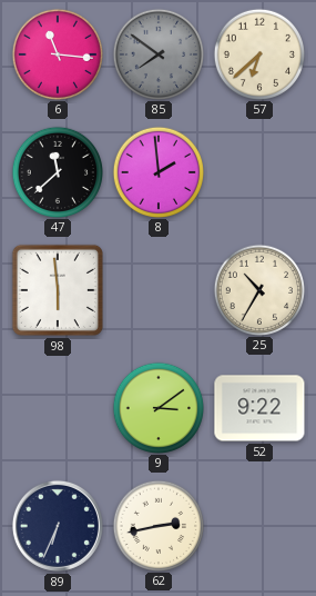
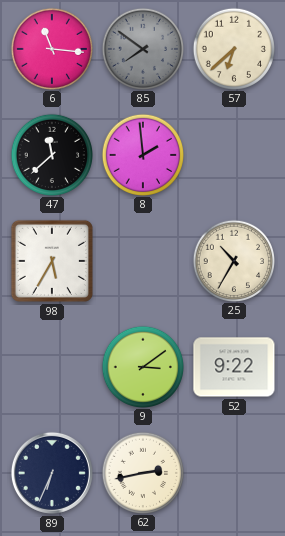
98: 5:59 -> 5:35
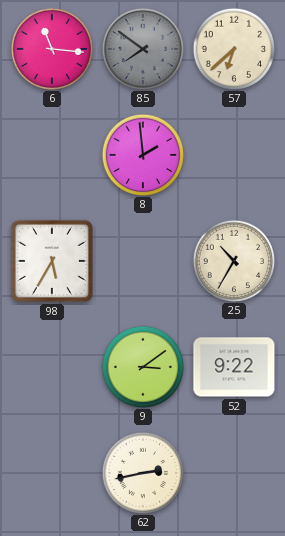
47: 11:38 -> none
89: 6:34 -> none
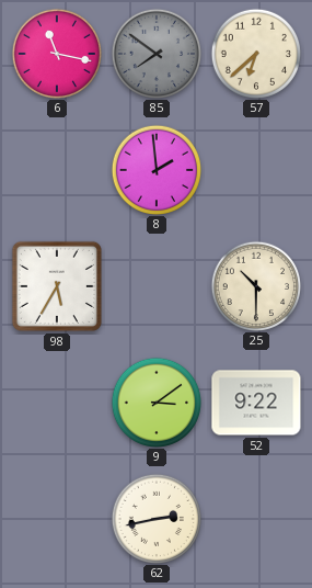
6: 11:16 -> 11:17
25: 10:35 -> 10:30
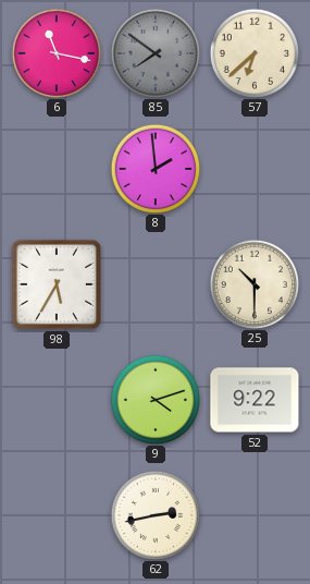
9: 3:09 -> 4:12
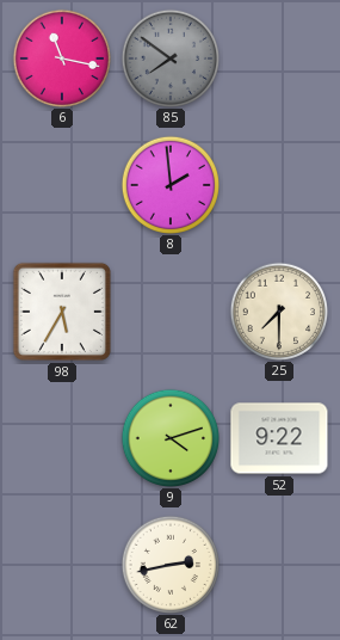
57: 6:38 -> none
25: 10:30 -> 7:30
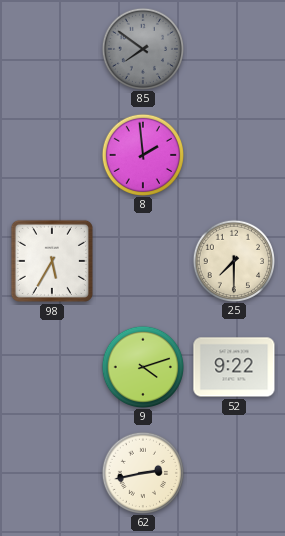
6: 11:17 -> none
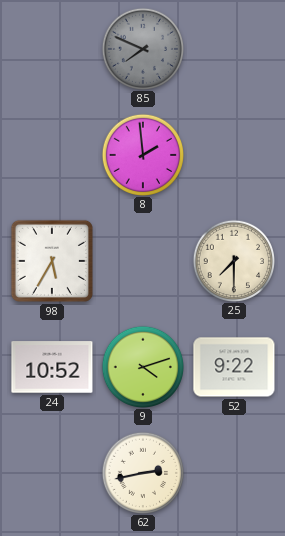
85: 7:51 -> 7:49
24: none -> 10:52
